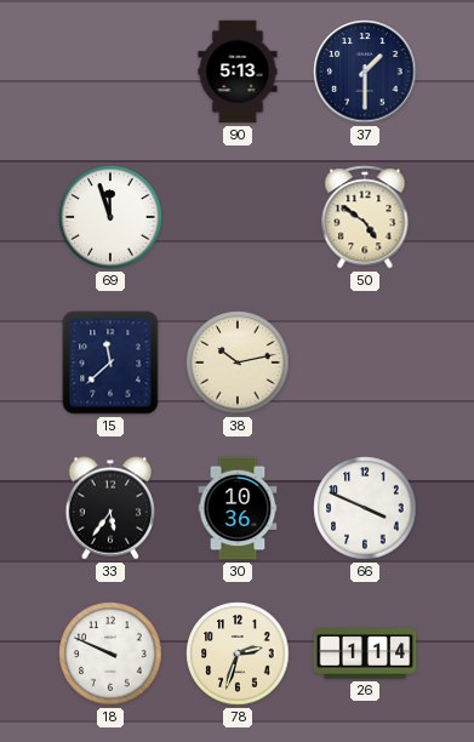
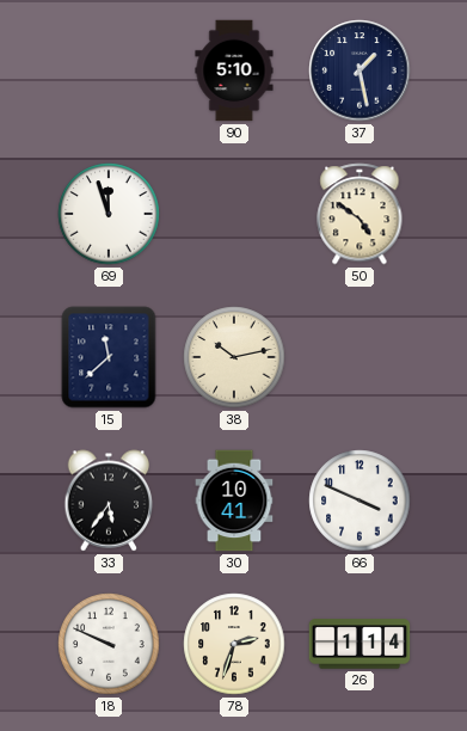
90: 5:13 -> 5:10
37: 1:30 -> 1:28
30: 10:36 -> 10:41
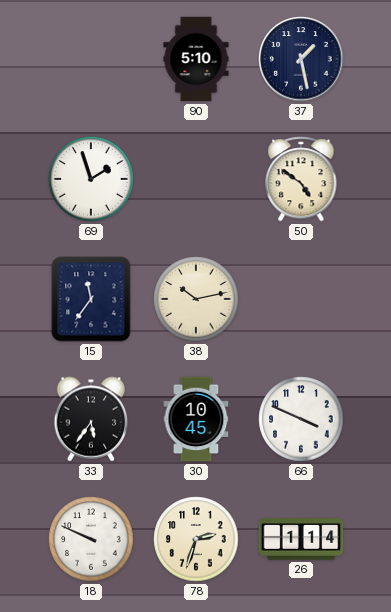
69: 11:57 -> 1:57
15: 11:38 -> 11:36
30: 10:41 -> 10:45
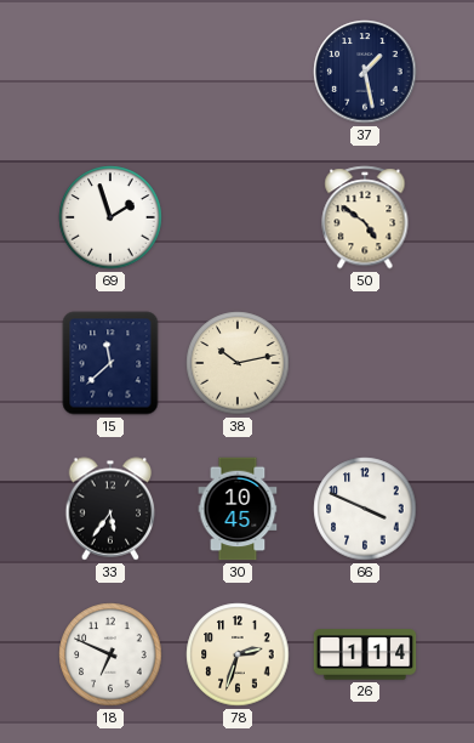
90: 5:10 -> none
15: 11:36 -> 11:38
18: 9:49 -> 6:49
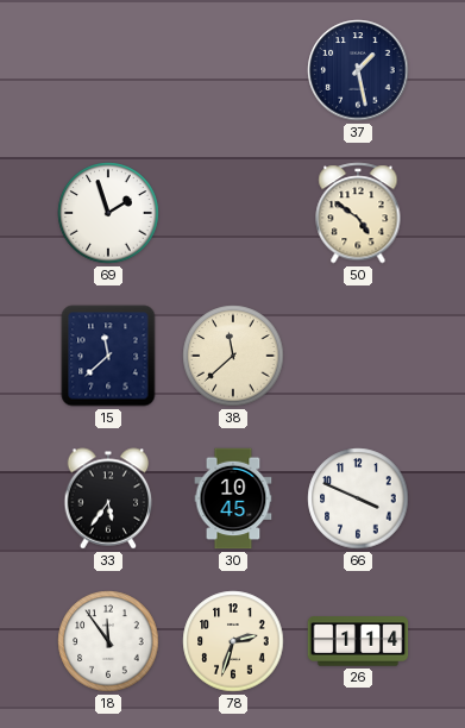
38: 10:13 -> 11:38
18: 6:49 -> 11:54
